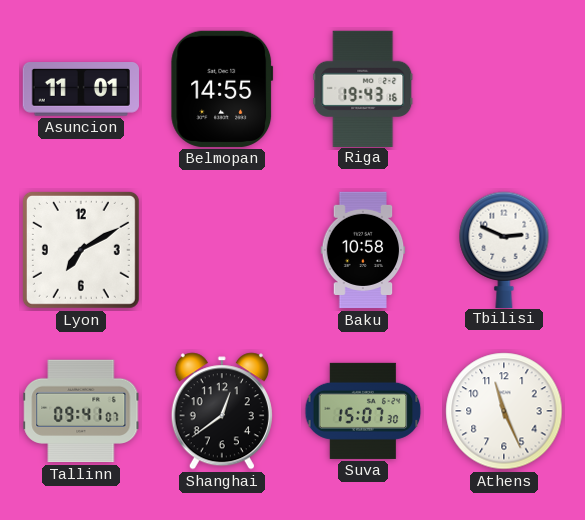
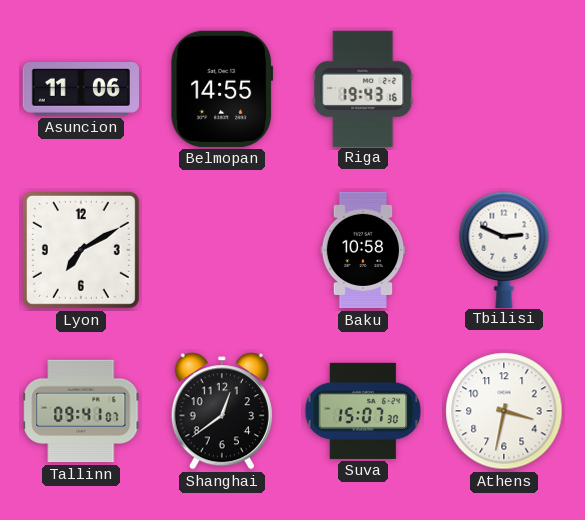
Asuncion: 11:01 -> 11:06
Athens: 11:26 -> 3:32
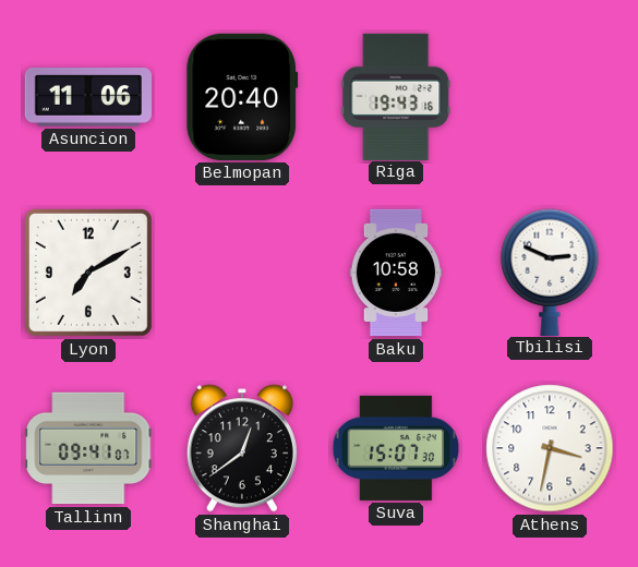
Belmopan: 14:55 -> 20:40
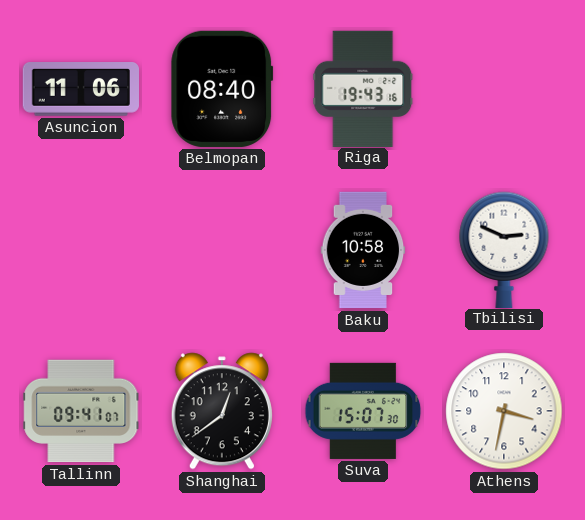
Belmopan: 20:40 -> 08:40
Lyon: 7:10 -> none
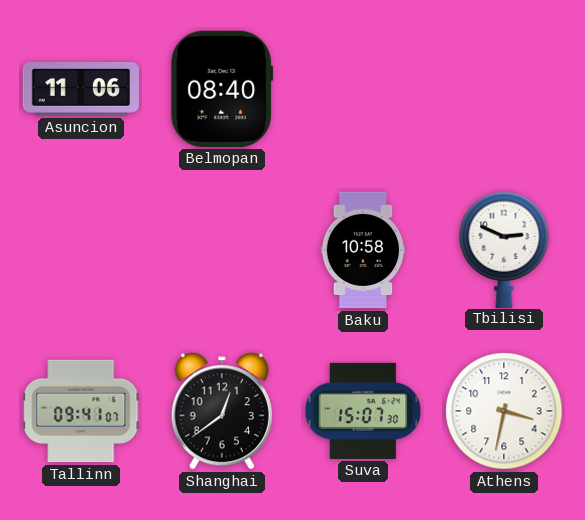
Riga: 19:43 -> none
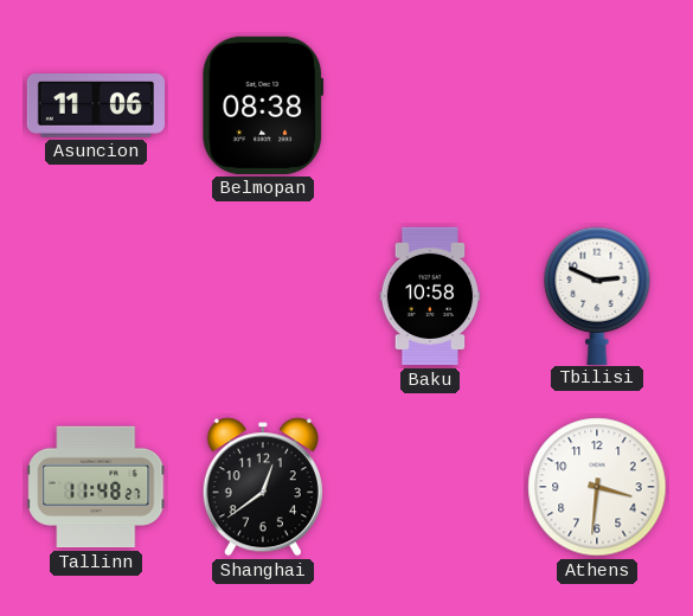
Belmopan: 08:40 -> 08:38
Tallinn: 09:41 -> 11:48
Suva: 15:07 -> none
Athens: 3:32 -> 3:31
